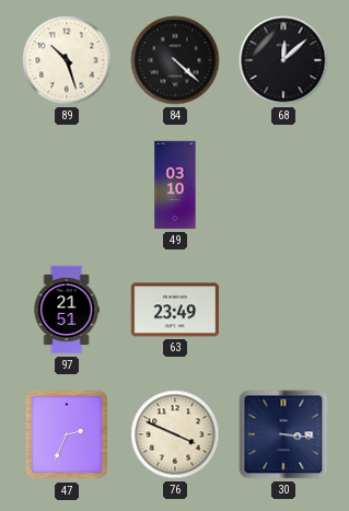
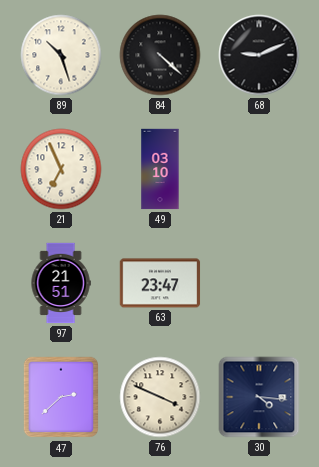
68: 12:08 -> 9:11
21: none -> 6:56
63: 23:49 -> 23:47
47: 2:34 -> 2:38
30: 3:16 -> 4:16
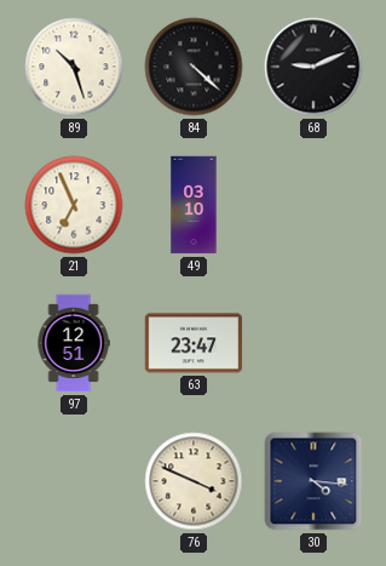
97: 21:51 -> 12:51
47: 2:38 -> none
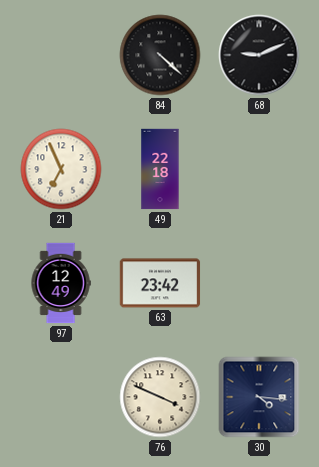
89: 10:27 -> none
49: 03:10 -> 22:18
97: 12:51 -> 12:49
63: 23:47 -> 23:42
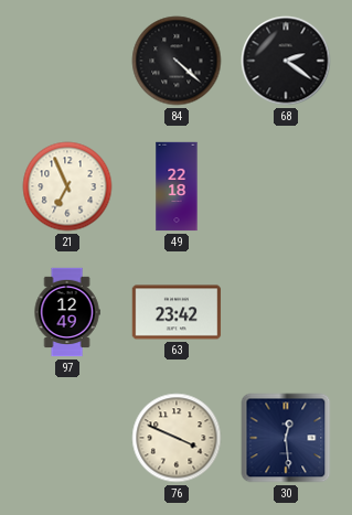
68: 9:11 -> 2:21
30: 4:16 -> 12:29
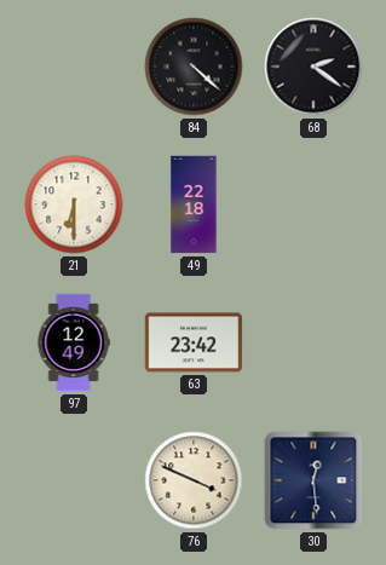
21: 6:56 -> 6:30
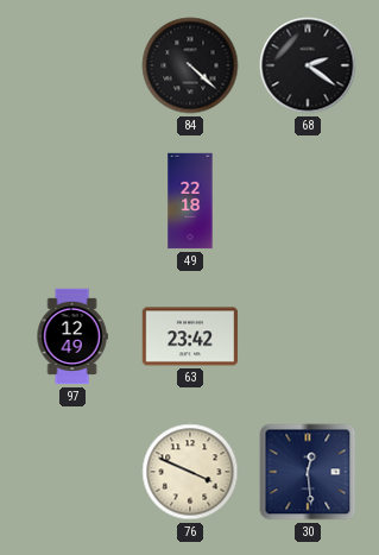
21: 6:30 -> none
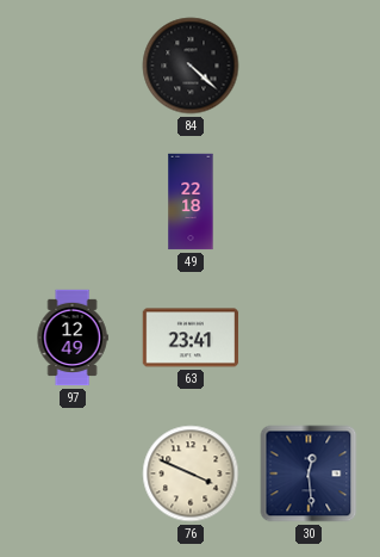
68: 2:21 -> none
63: 23:42 -> 23:41
